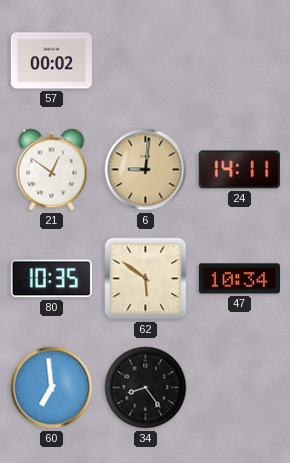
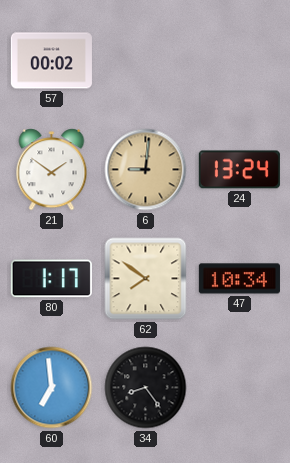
21: 12:51 -> 1:51
24: 14:11 -> 13:24
80: 10:35 -> 1:17
62: 5:51 -> 7:51
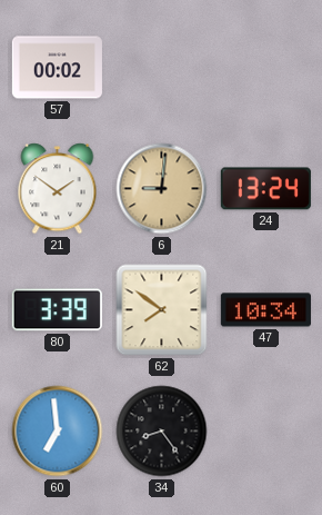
80: 1:17 -> 3:39
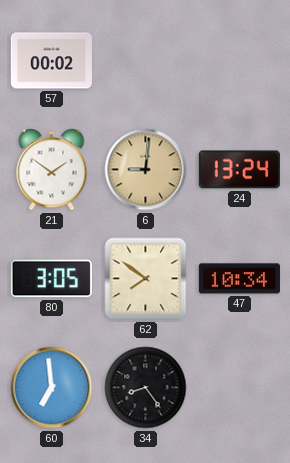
80: 3:39 -> 3:05
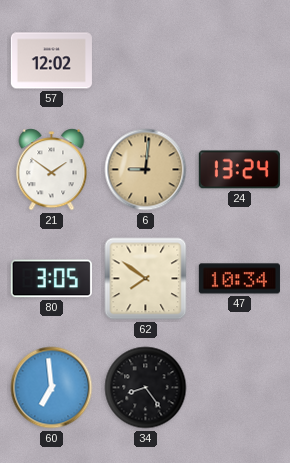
57: 00:02 -> 12:02
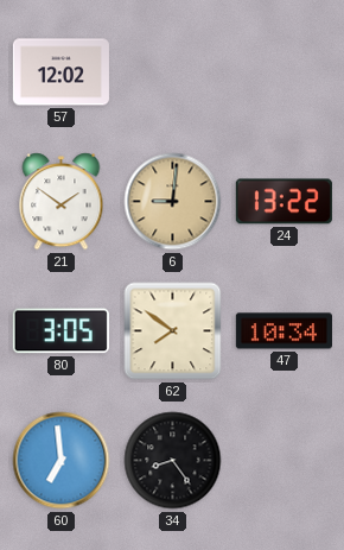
24: 13:24 -> 13:22
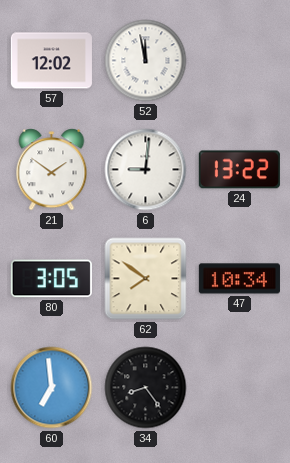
52: none -> 11:58
6 dial: champagne -> white
